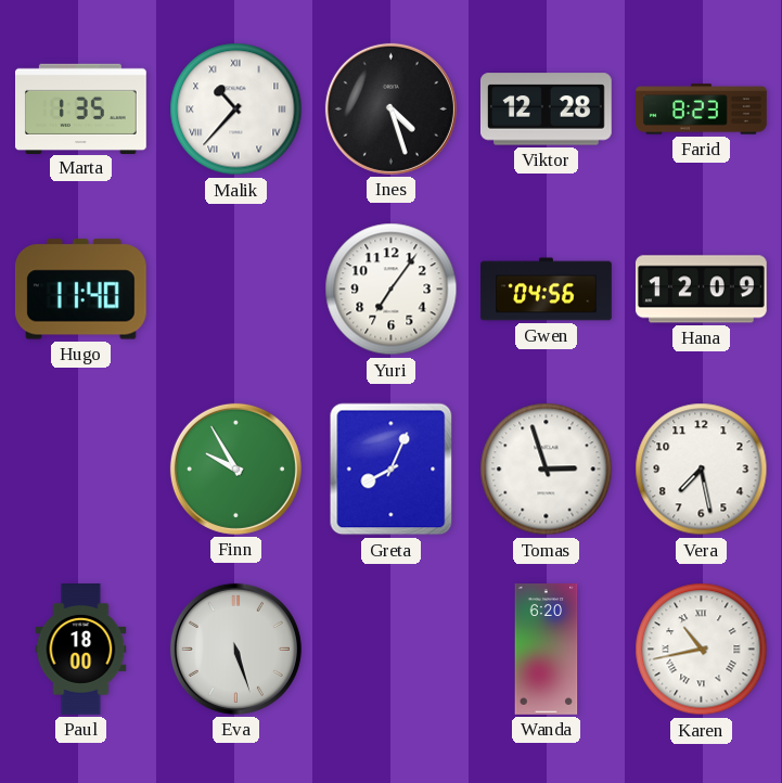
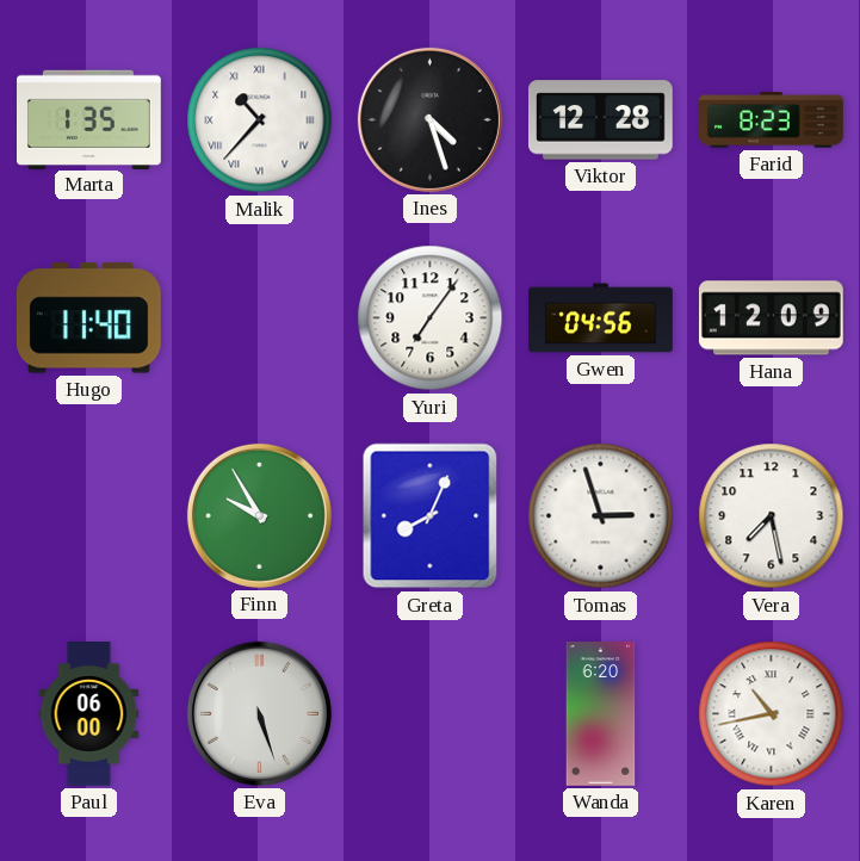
Paul: 18:00 -> 06:00
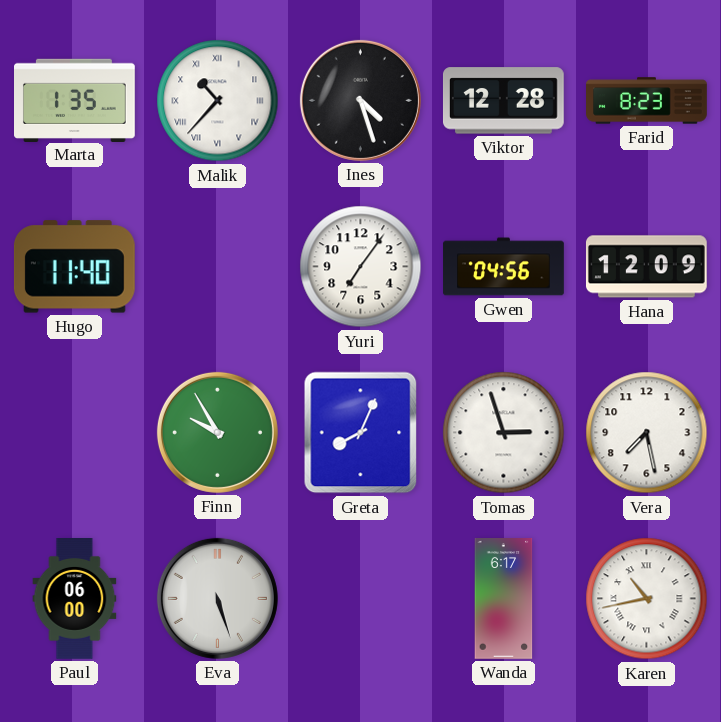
Wanda: 6:20 -> 6:17
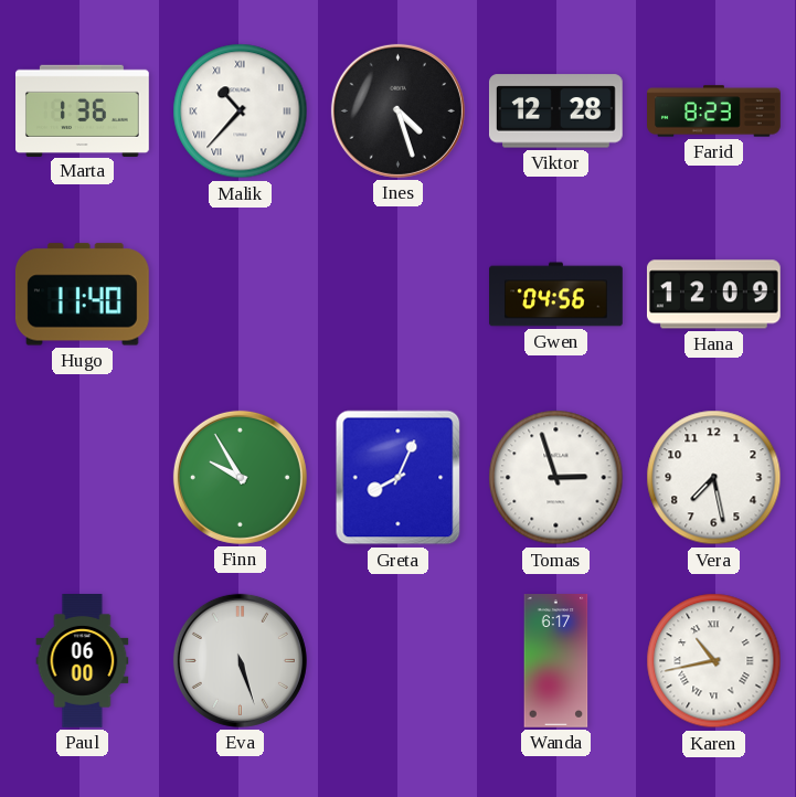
Marta: 1:35 -> 1:36
Yuri: 7:06 -> none
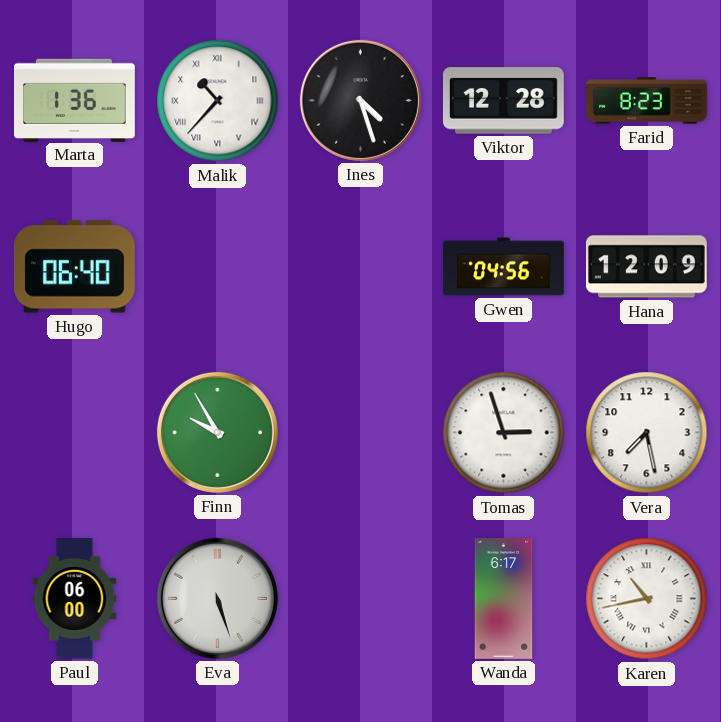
Hugo: 11:40 -> 06:40
Greta: 8:04 -> none
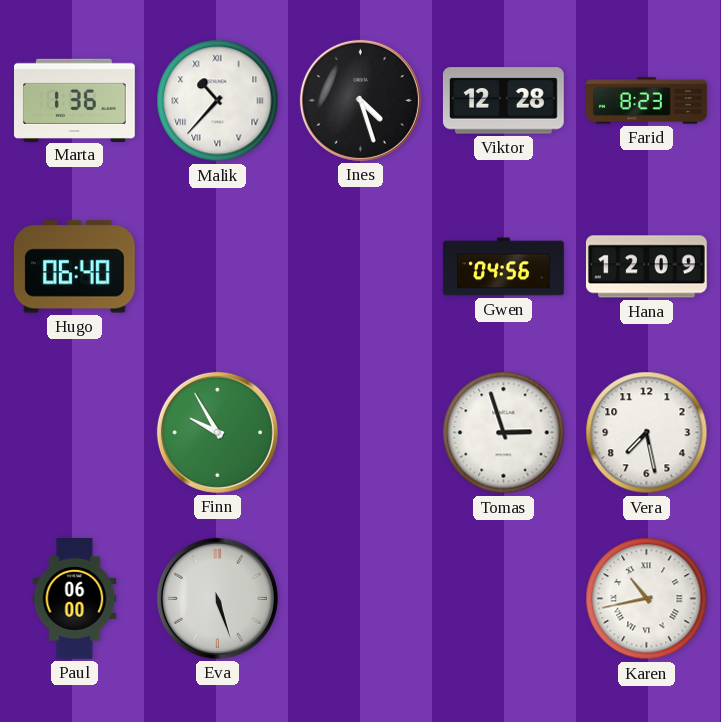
Wanda: 6:17 -> none
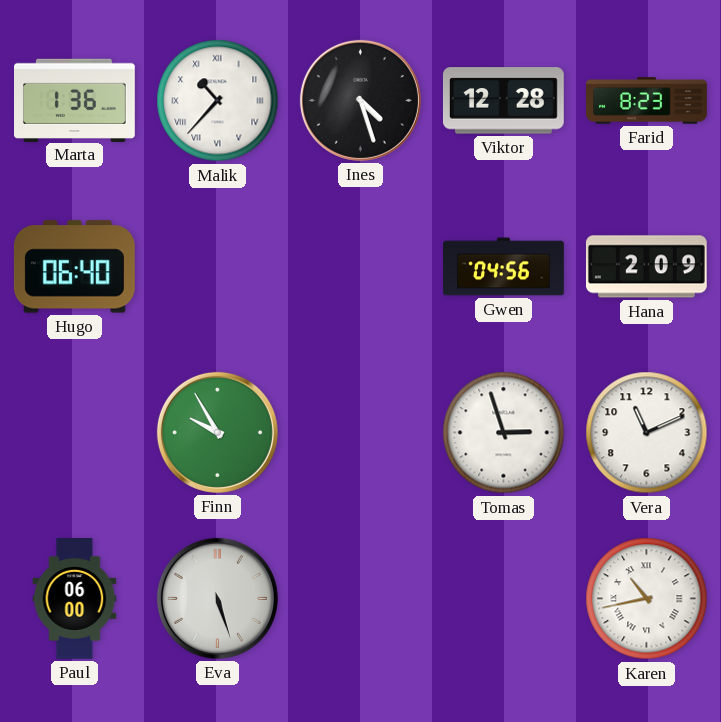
Hana: 12:09 -> 2:09
Vera: 7:28 -> 11:11
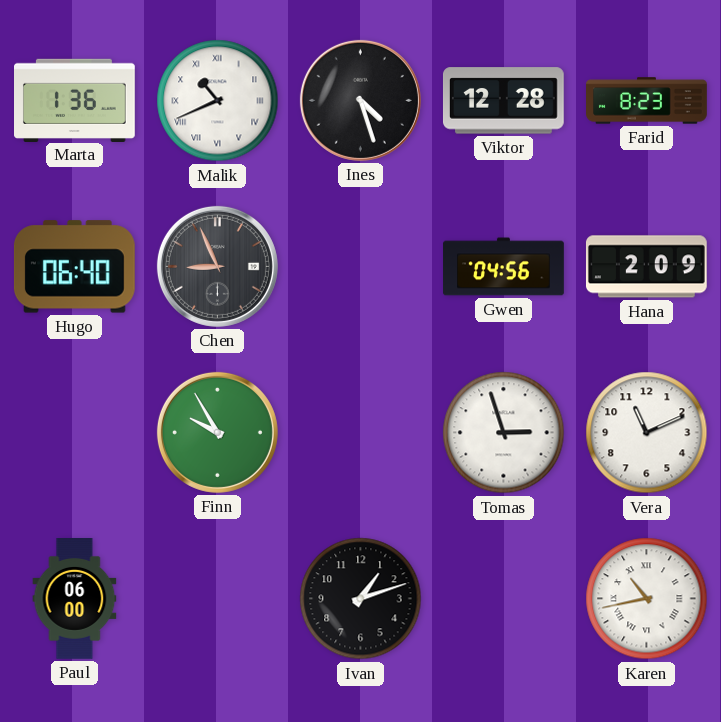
Malik: 10:37 -> 10:41
Chen: none -> 8:56
Eva: 5:27 -> none
Ivan: none -> 1:12
